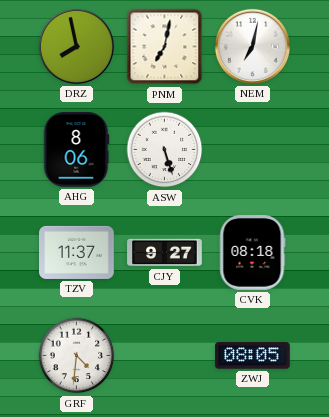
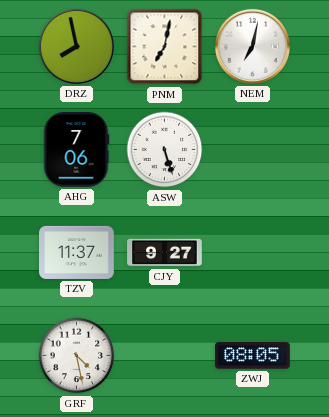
AHG: 8:06 -> 7:06
CVK: 08:18 -> none
GRF: 4:31 -> 4:28
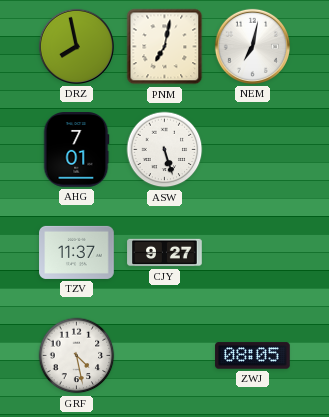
AHG: 7:06 -> 7:01
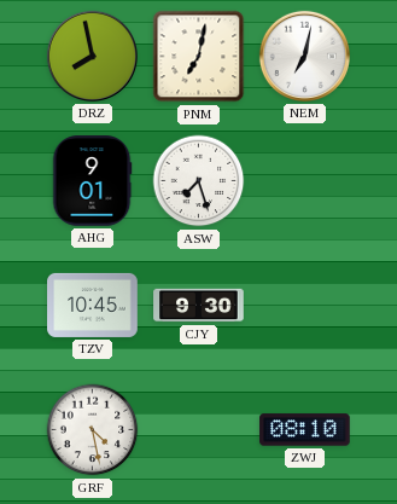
AHG: 7:01 -> 9:01
ASW: 5:27 -> 7:27
TZV: 11:37 -> 10:45
CJY: 9:27 -> 9:30
ZWJ: 08:05 -> 08:10
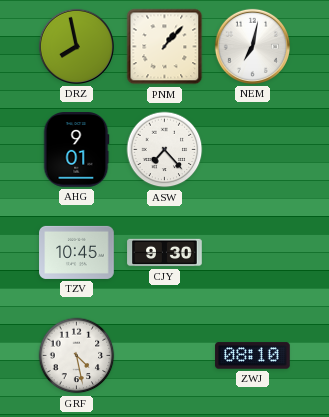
PNM: 7:02 -> 1:07
ASW: 7:27 -> 7:23
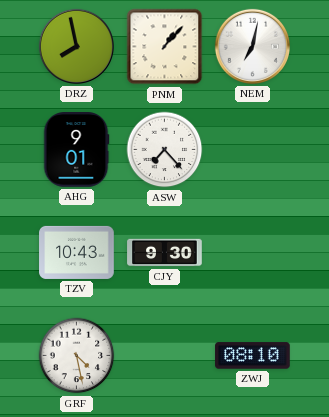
TZV: 10:45 -> 10:43
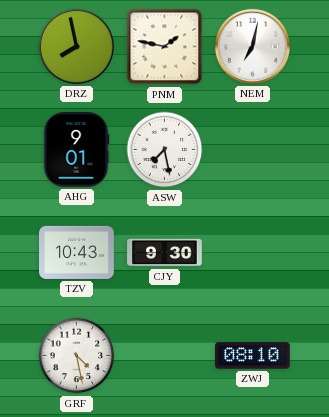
PNM: 1:07 -> 1:47
ASW: 7:23 -> 7:28
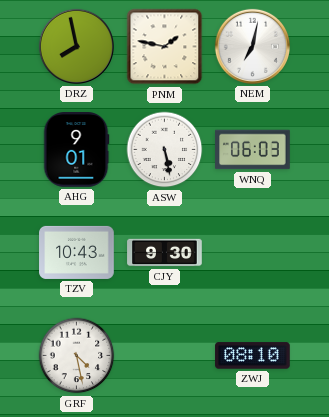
ASW: 7:28 -> 5:28
WNQ: none -> 06:03
